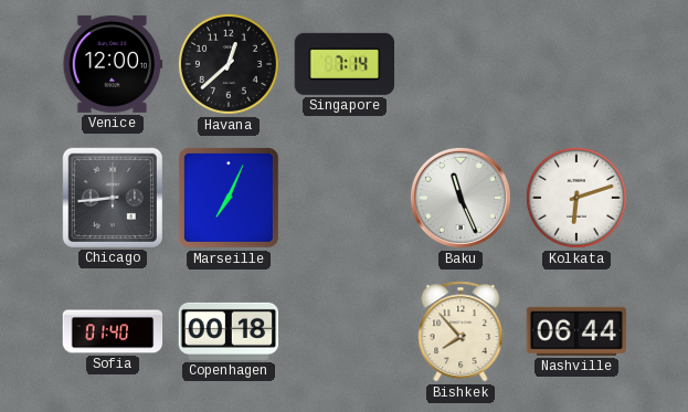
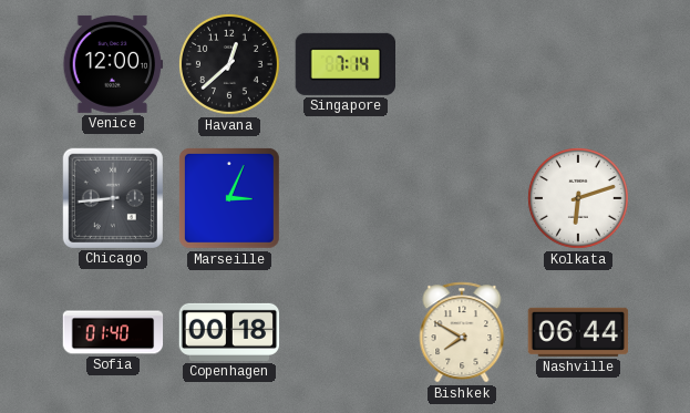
Marseille: 7:04 -> 3:04
Baku: 11:26 -> none
Bishkek: 7:53 -> 7:50
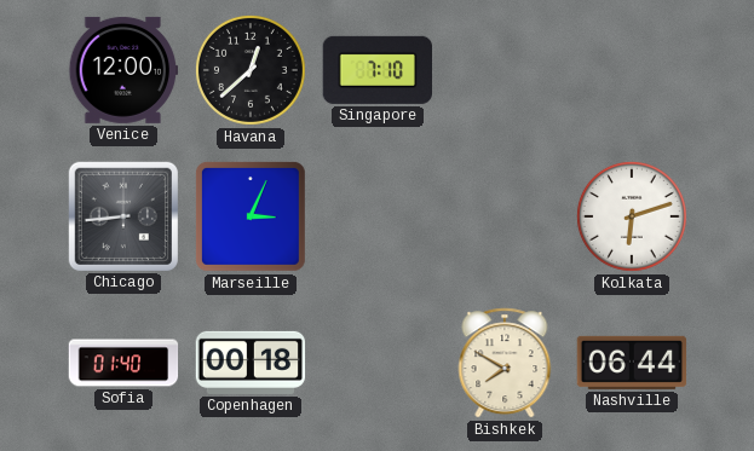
Singapore: 7:14 -> 7:10
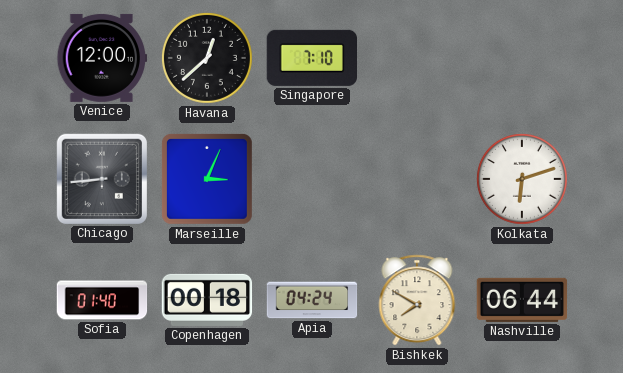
Apia: none -> 04:24
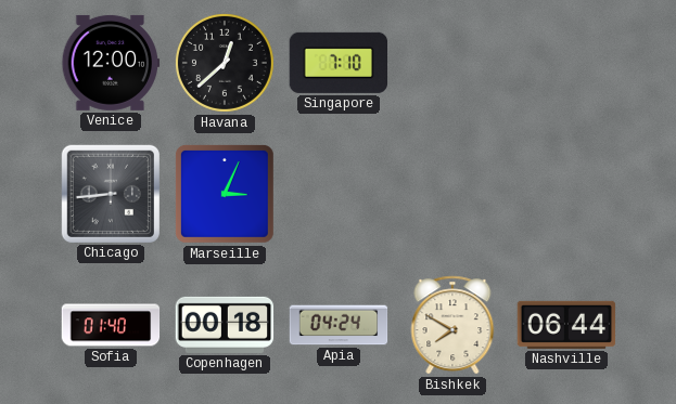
Kolkata: 6:12 -> none
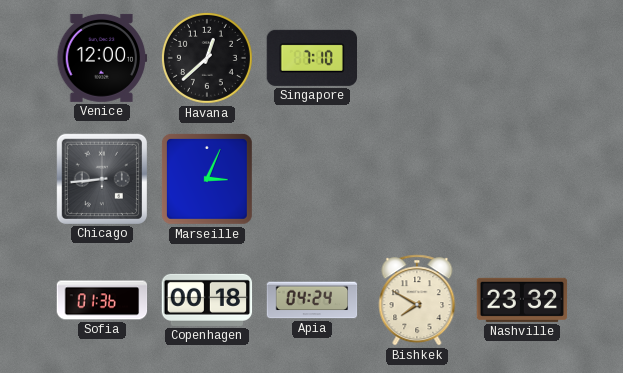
Sofia: 01:40 -> 01:36
Nashville: 06:44 -> 23:32
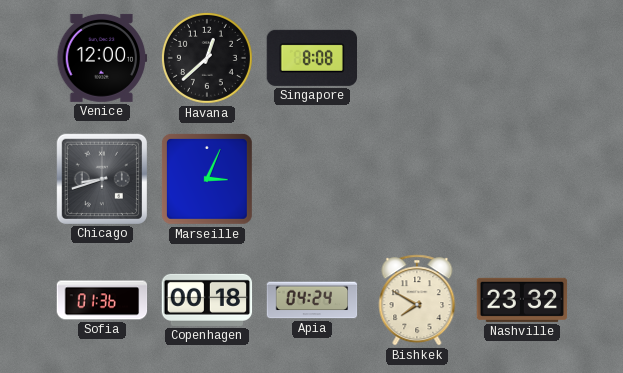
Singapore: 7:10 -> 8:08
Chicago: 8:44 -> 8:42
